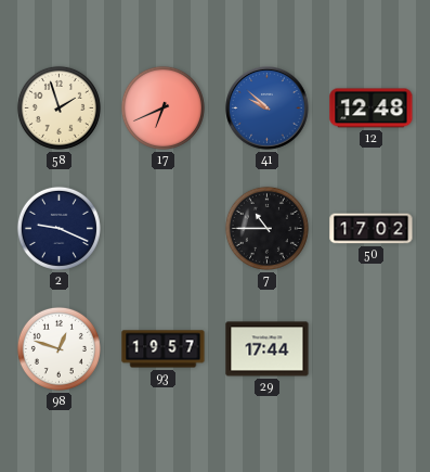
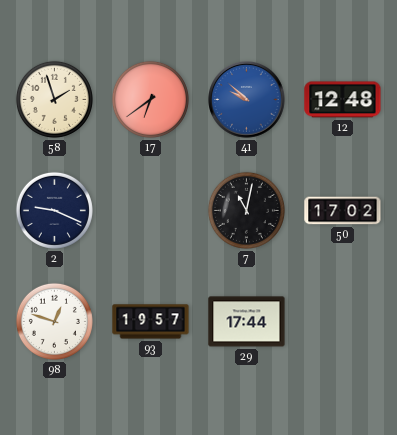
17: 6:41 -> 6:39
7: 10:45 -> 11:02
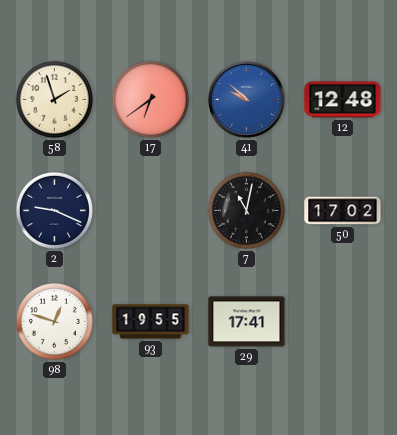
93: 19:57 -> 19:55
29: 17:44 -> 17:41
